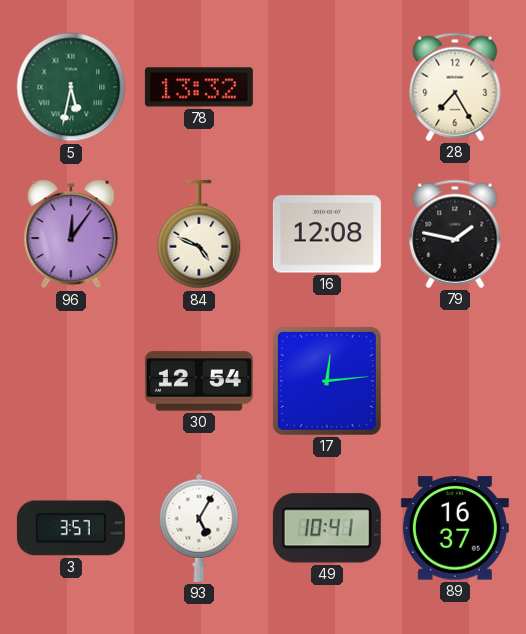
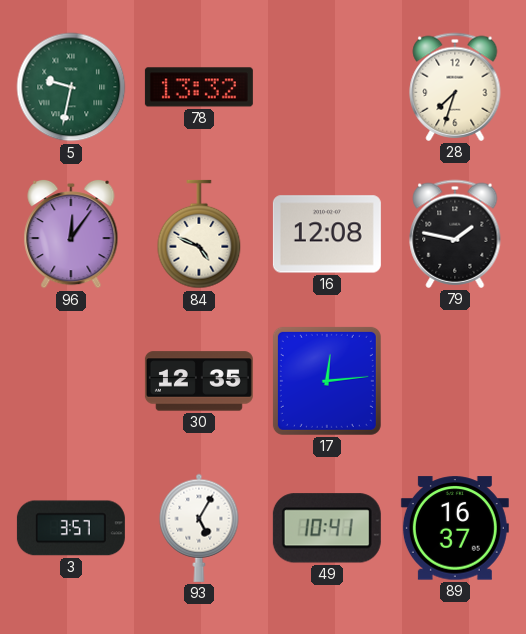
5: 5:32 -> 9:32
28: 7:25 -> 7:33
30: 12:54 -> 12:35
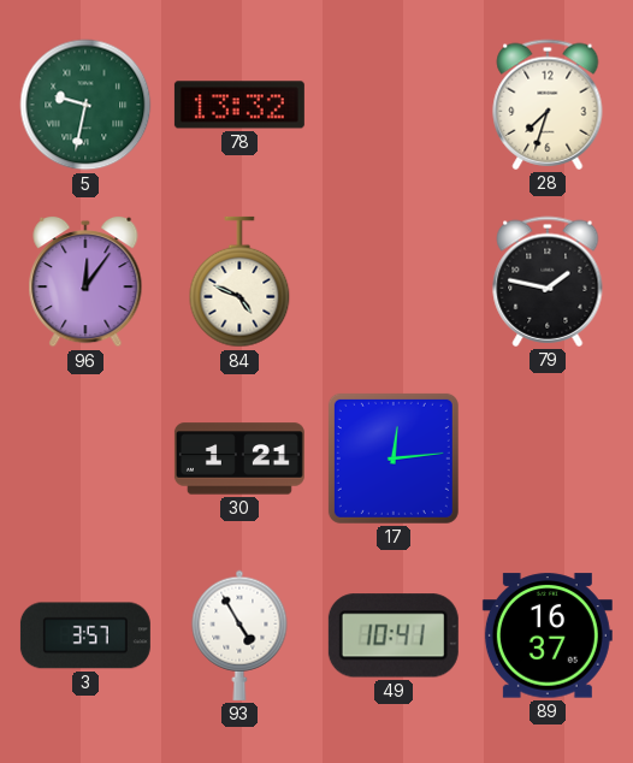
16: 12:08 -> none
30: 12:35 -> 1:21
93: 5:05 -> 4:55
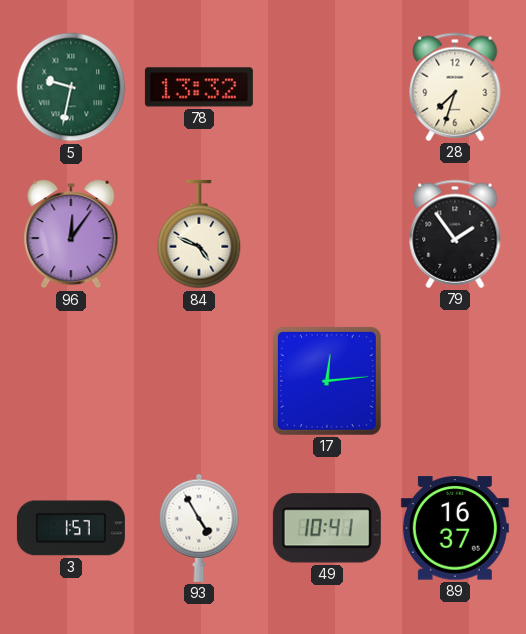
79: 1:47 -> 1:54
30: 1:21 -> none
3: 3:57 -> 1:57
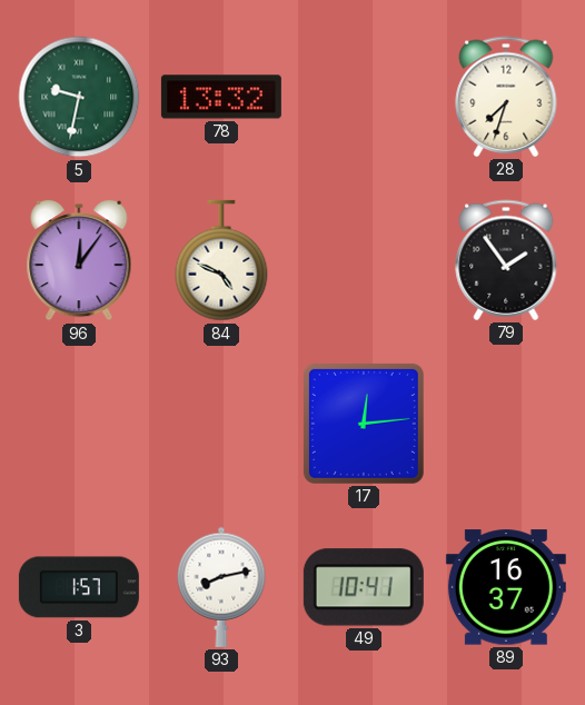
93: 4:55 -> 8:13
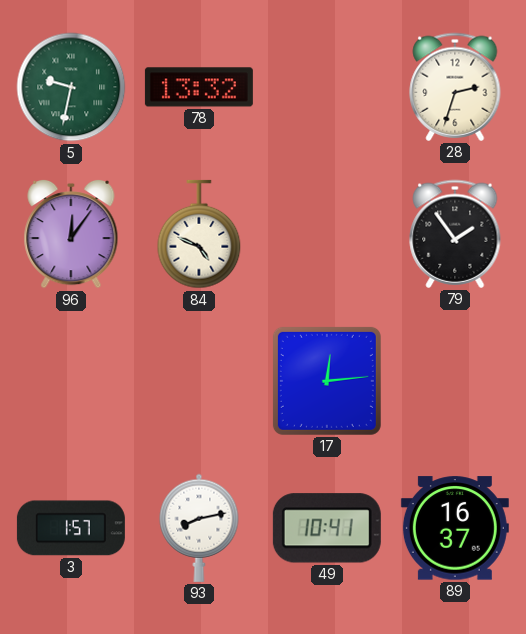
28: 7:33 -> 2:33
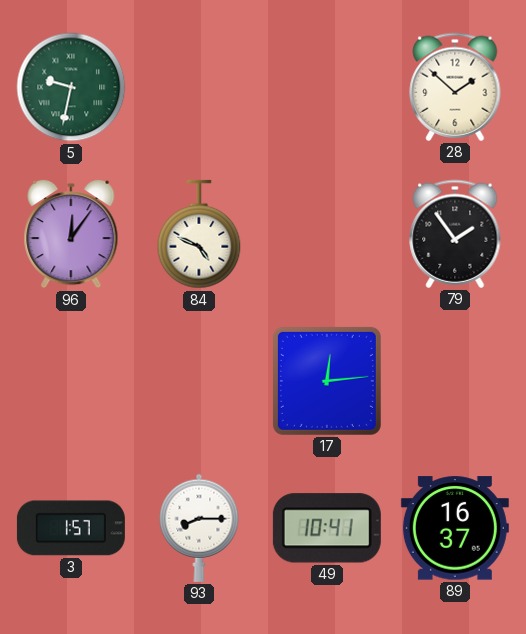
78: 13:32 -> none
28: 2:33 -> 1:52
93: 8:13 -> 8:15
